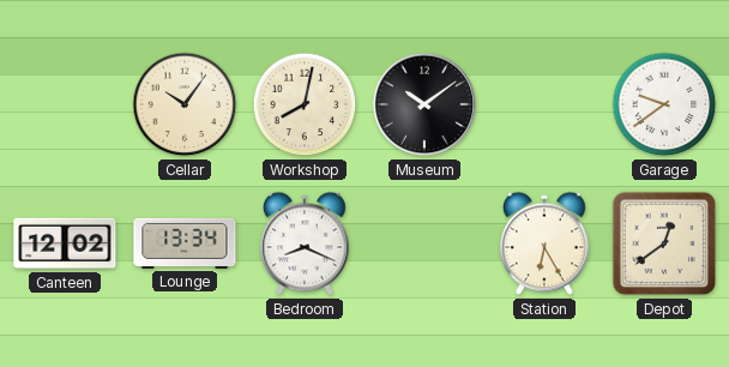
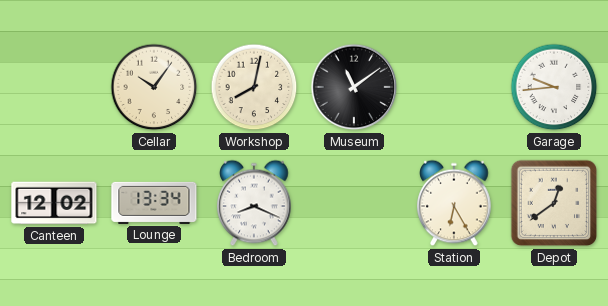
Museum: 10:09 -> 11:09
Garage: 9:39 -> 9:44
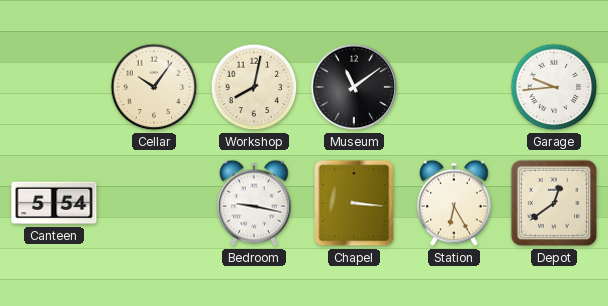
Canteen: 12:02 -> 5:54
Lounge: 13:34 -> none
Bedroom: 8:19 -> 9:17
Chapel: none -> 3:16
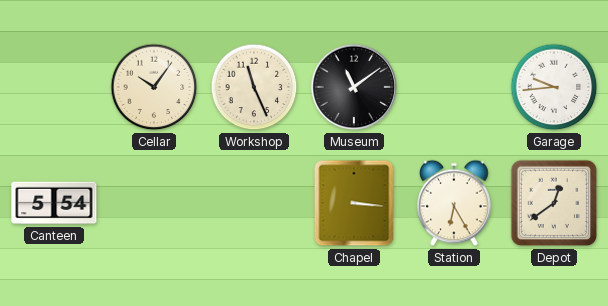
Workshop: 8:02 -> 11:26
Bedroom: 9:17 -> none
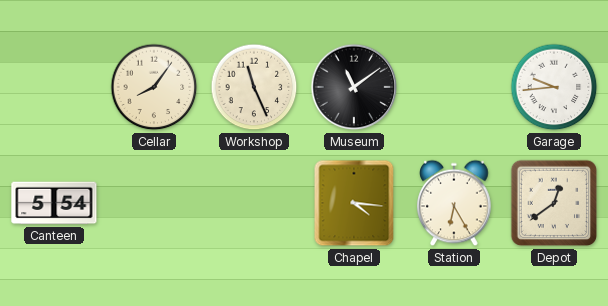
Cellar: 10:06 -> 8:06
Chapel: 3:16 -> 4:16
